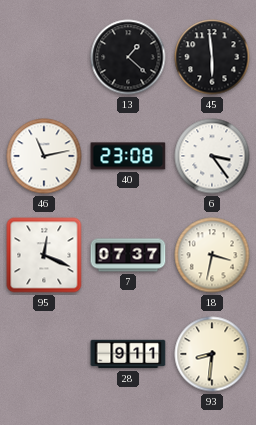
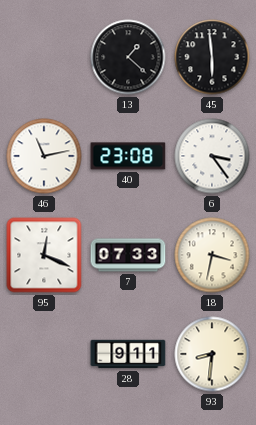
7: 07:37 -> 07:33
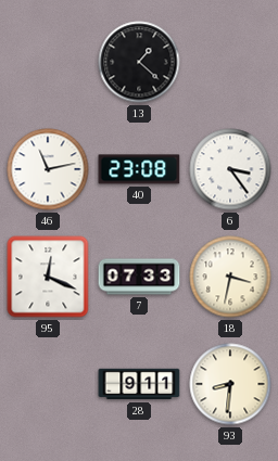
45: 5:59 -> none
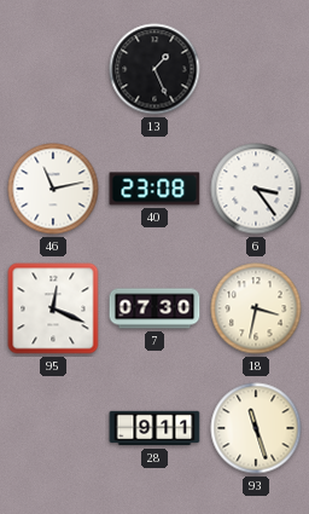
13: 1:22 -> 1:26
7: 07:33 -> 07:30
93: 8:31 -> 11:27
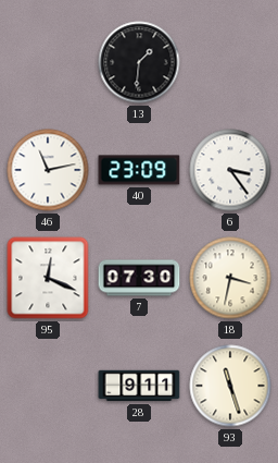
13: 1:26 -> 1:31
40: 23:08 -> 23:09
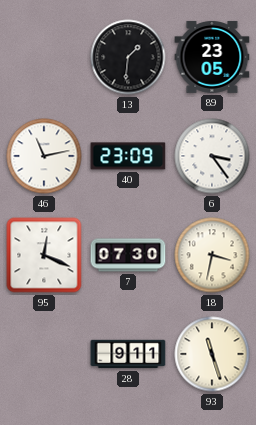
89: none -> 23:05
